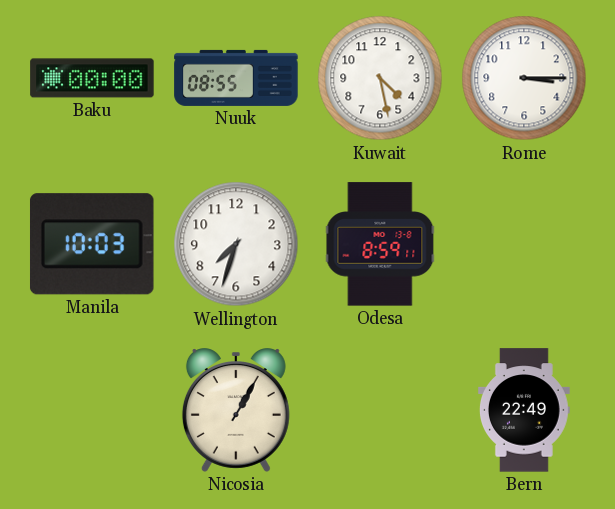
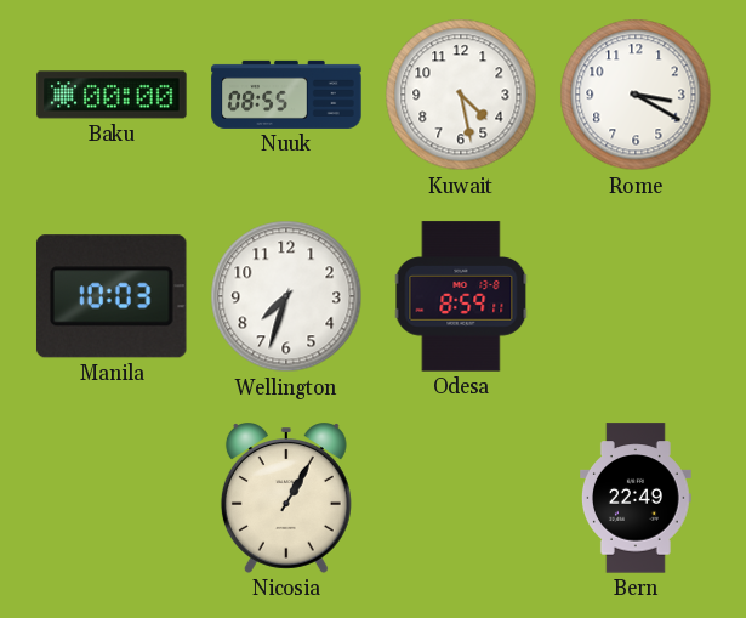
Rome: 3:15 -> 3:20
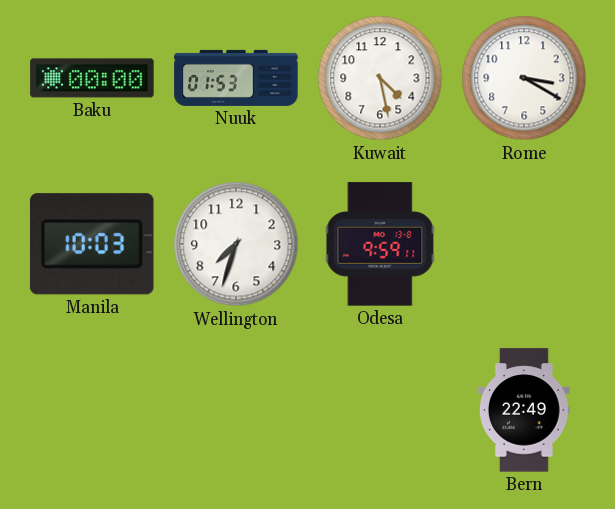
Nuuk: 08:55 -> 01:53
Odesa: 8:59 -> 9:59
Nicosia: 1:05 -> none
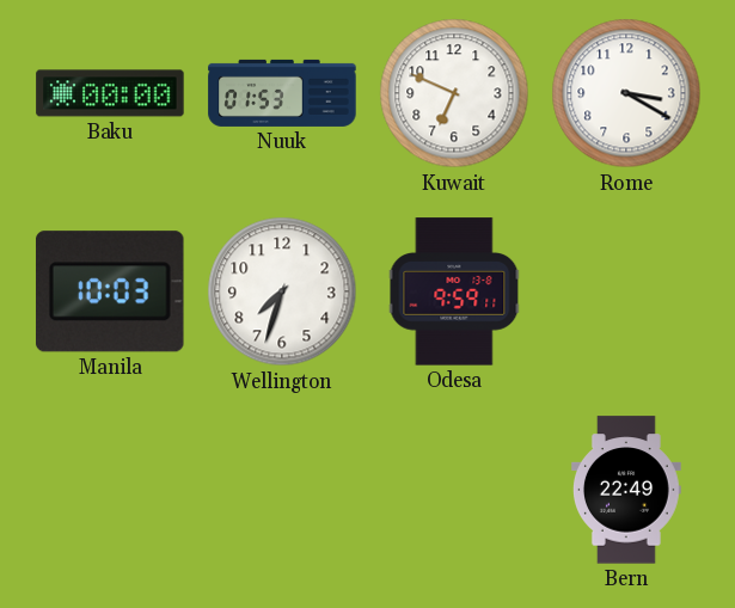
Kuwait: 4:28 -> 6:49
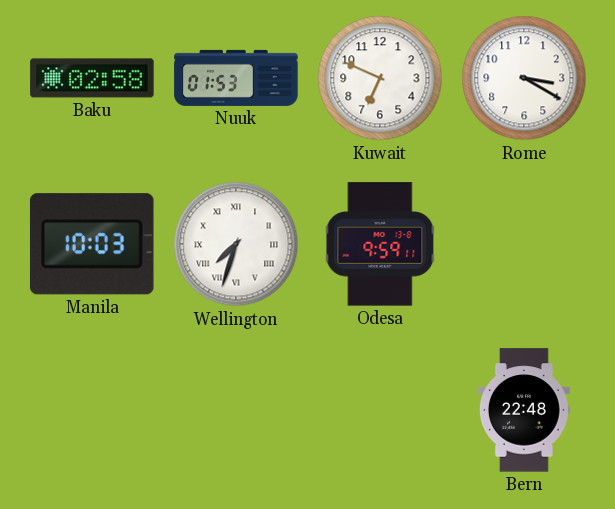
Baku: 00:00 -> 02:58
Wellington numerals: Arabic -> Roman
Bern: 22:49 -> 22:48
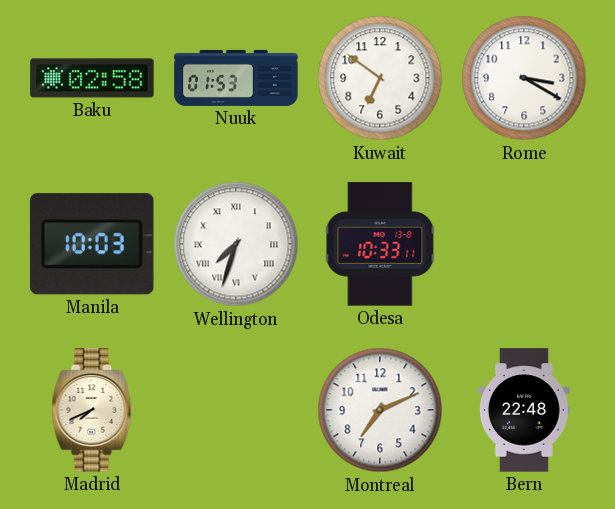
Kuwait: 6:49 -> 6:51
Odesa: 9:59 -> 10:33
Madrid: none -> 7:41
Montreal: none -> 7:11
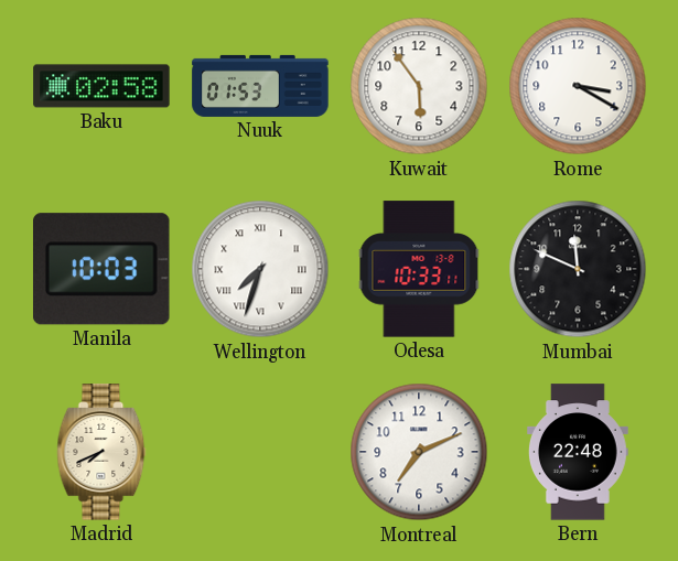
Kuwait: 6:51 -> 5:54
Mumbai: none -> 11:49
